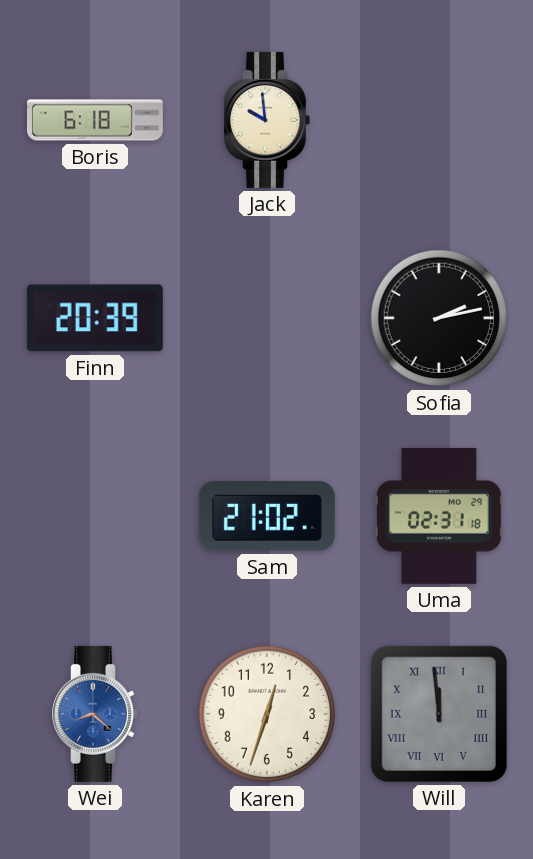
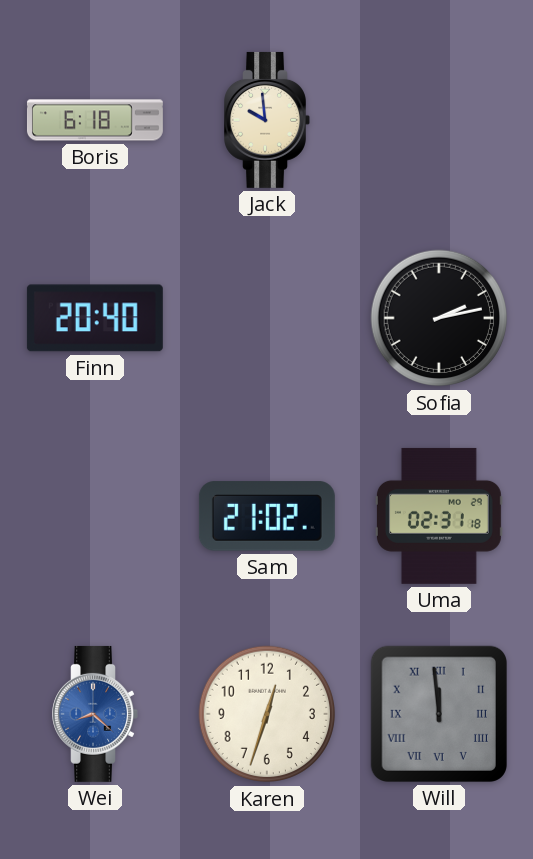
Finn: 20:39 -> 20:40
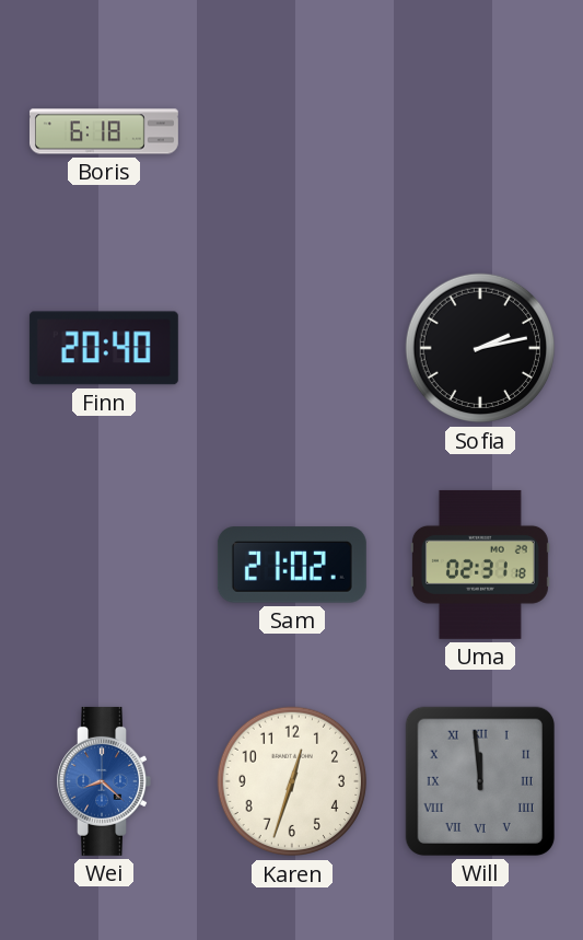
Jack: 9:59 -> none
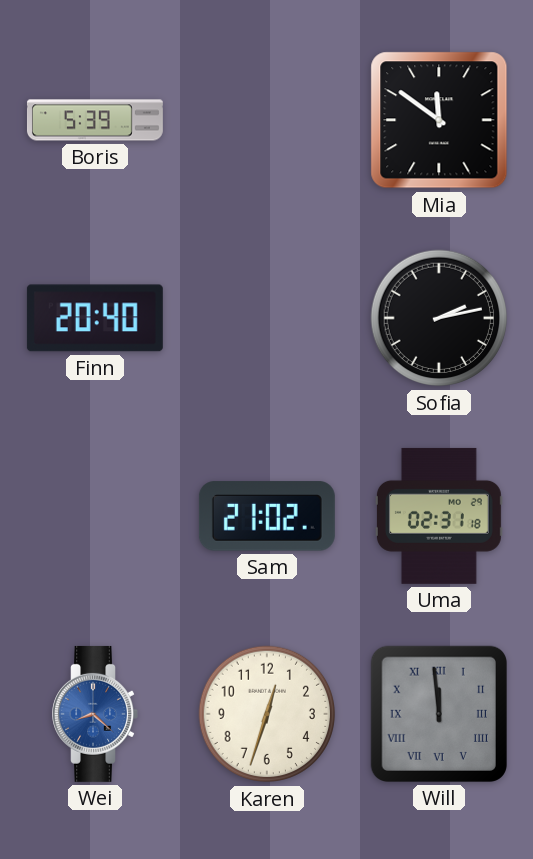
Boris: 6:18 -> 5:39
Mia: none -> 11:51
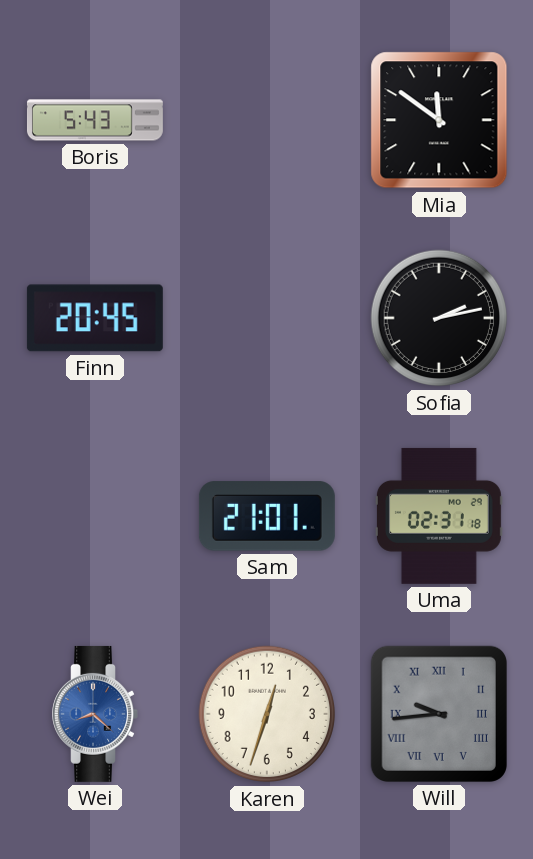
Boris: 5:39 -> 5:43
Finn: 20:40 -> 20:45
Sam: 21:02 -> 21:01
Will: 11:59 -> 9:44
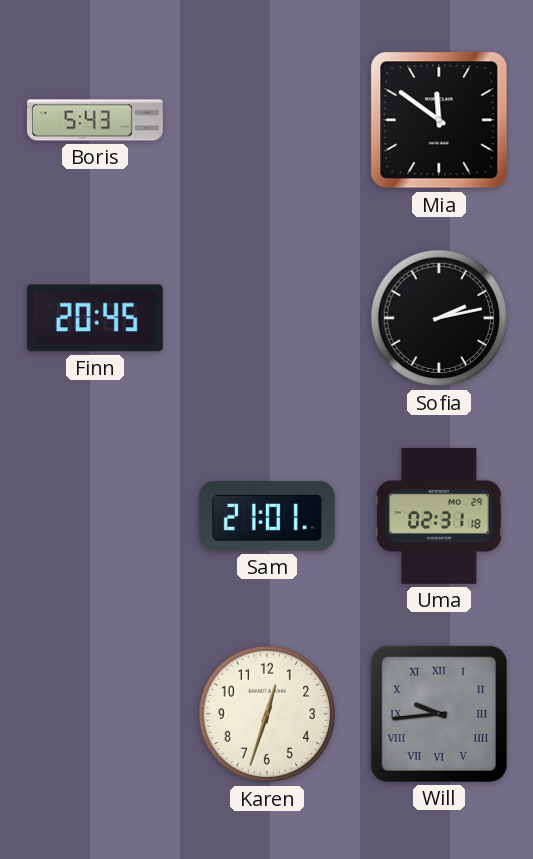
Wei: 8:22 -> none
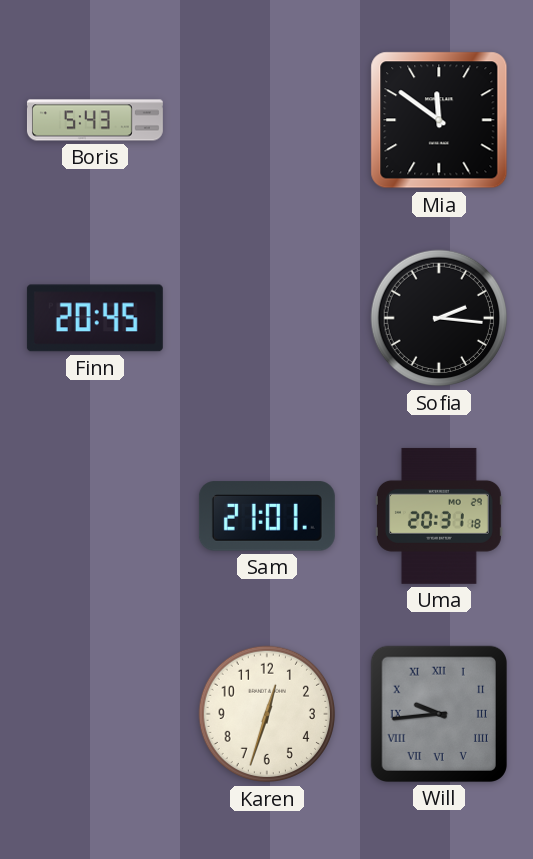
Sofia: 2:13 -> 2:16
Uma: 02:31 -> 20:31
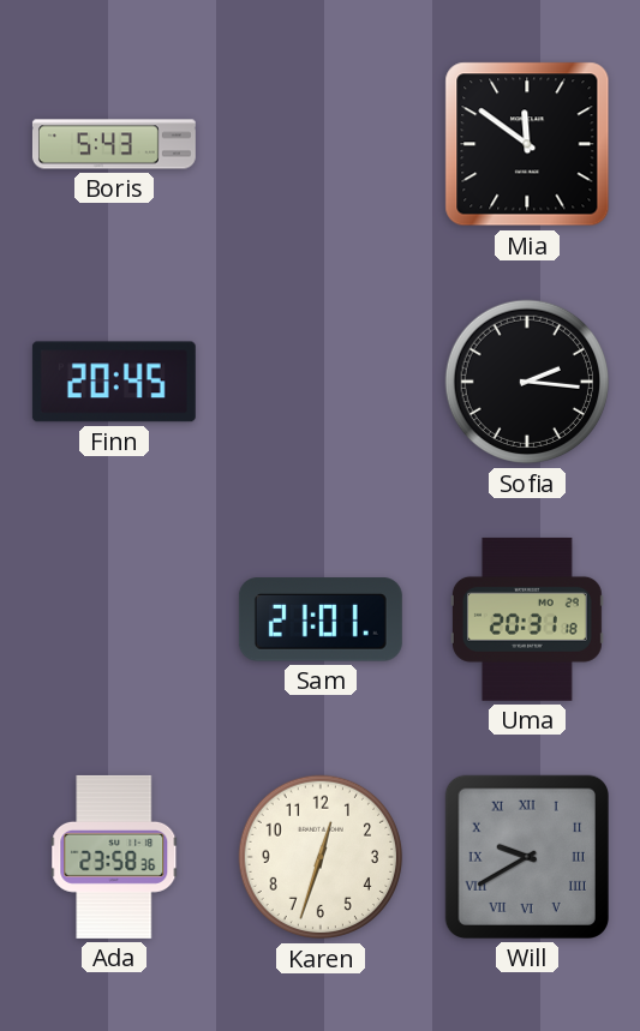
Ada: none -> 23:58
Will: 9:44 -> 9:40
